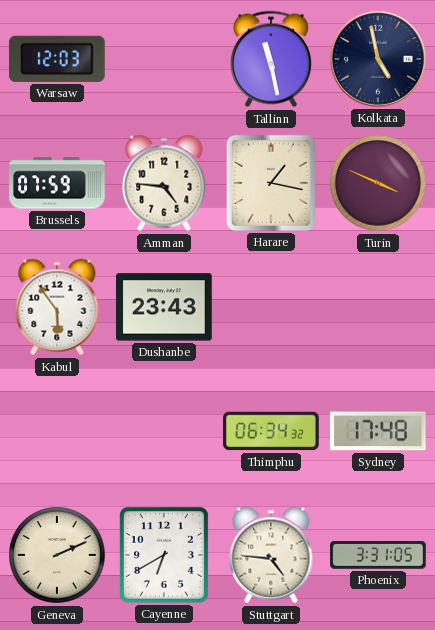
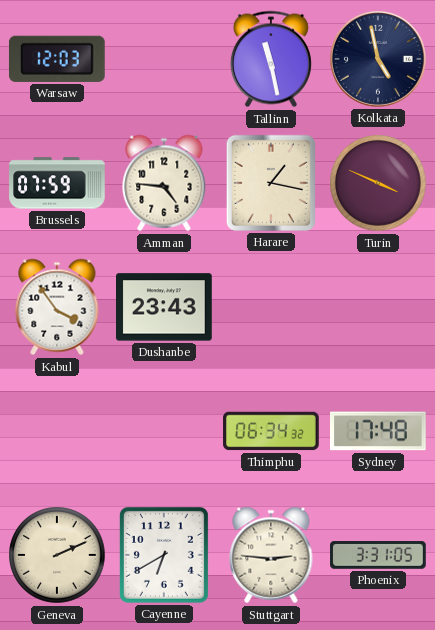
Kabul: 5:54 -> 3:54
Stuttgart: 4:46 -> 2:46
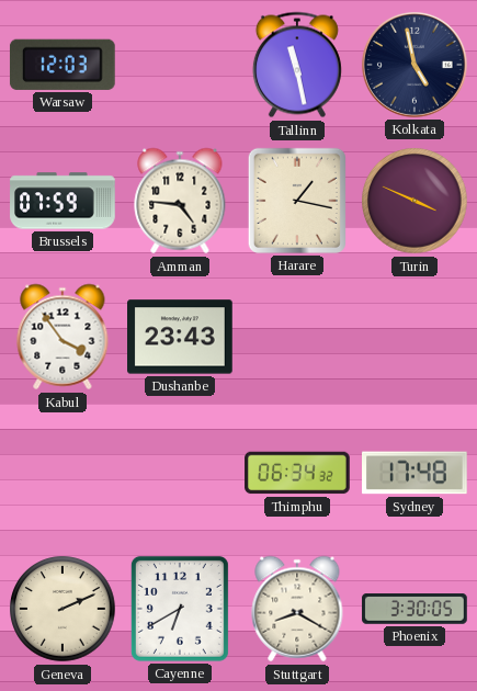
Stuttgart: 2:46 -> 8:20
Phoenix: 3:31 -> 3:30
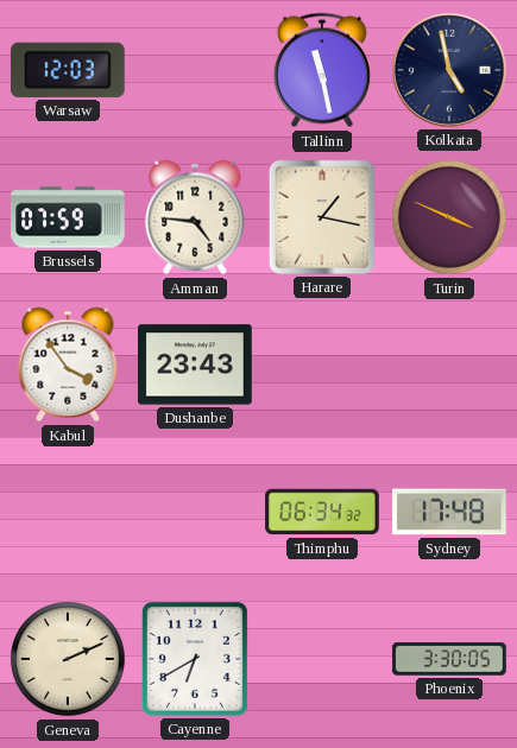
Stuttgart: 8:20 -> none
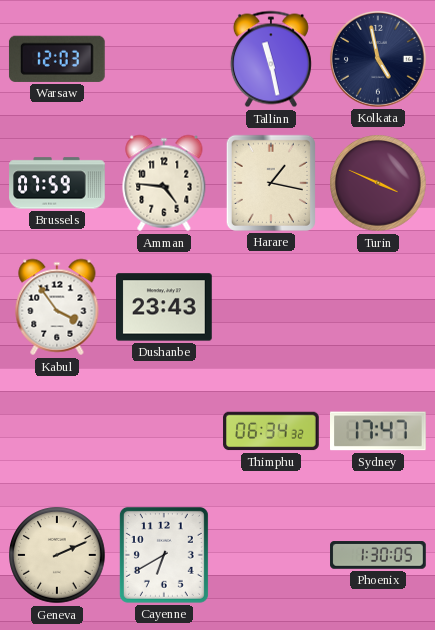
Sydney: 17:48 -> 17:47
Phoenix: 3:30 -> 1:30
